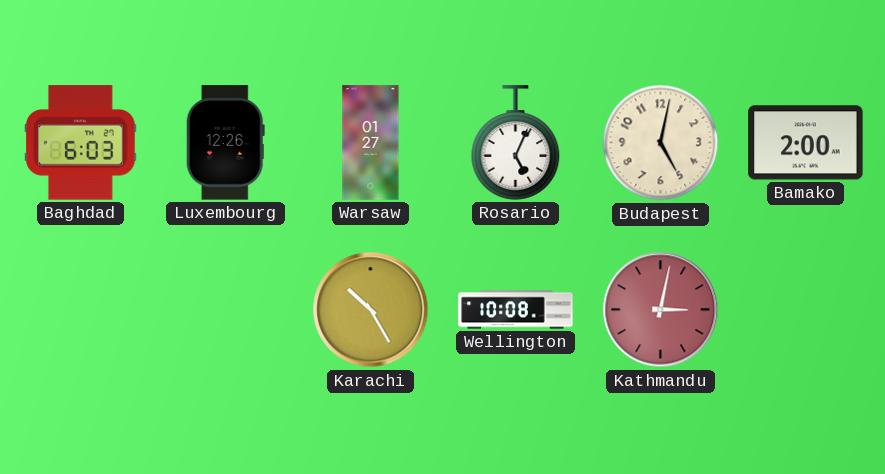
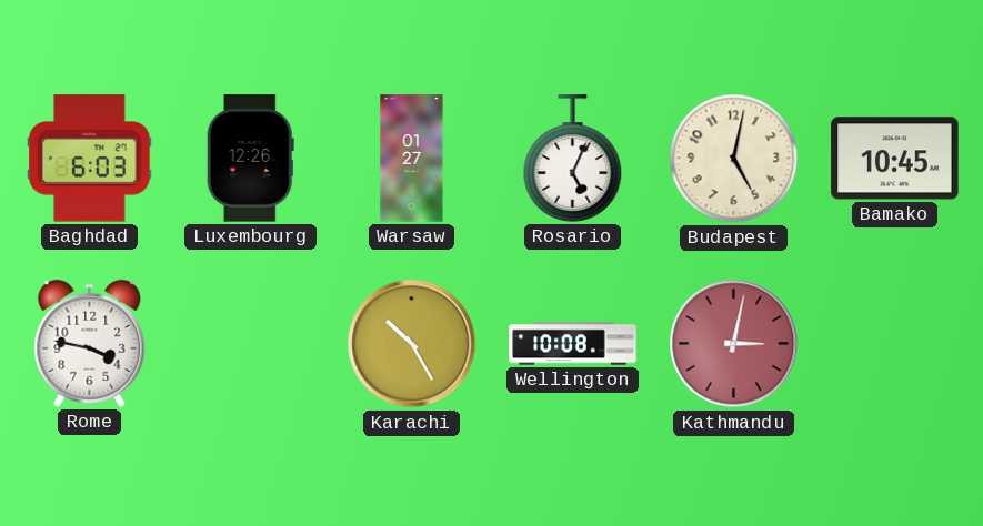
Bamako: 2:00 -> 10:45
Rome: none -> 3:47
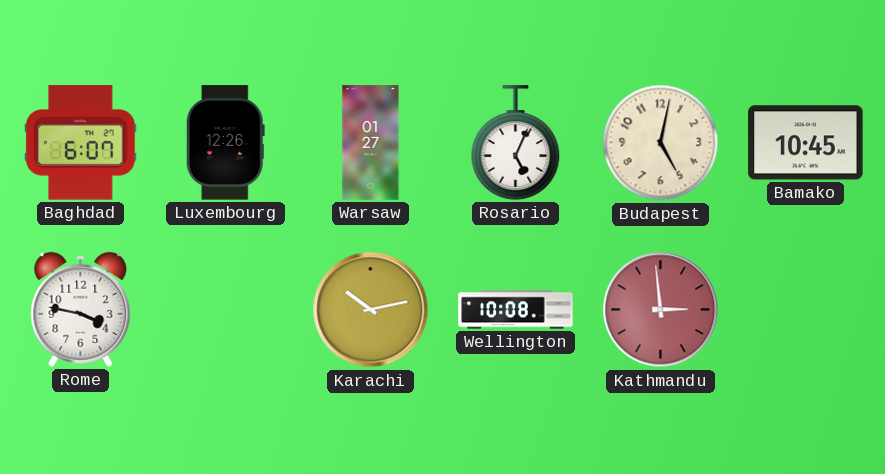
Baghdad: 6:03 -> 6:07
Karachi: 10:25 -> 10:13
Kathmandu: 3:02 -> 2:59
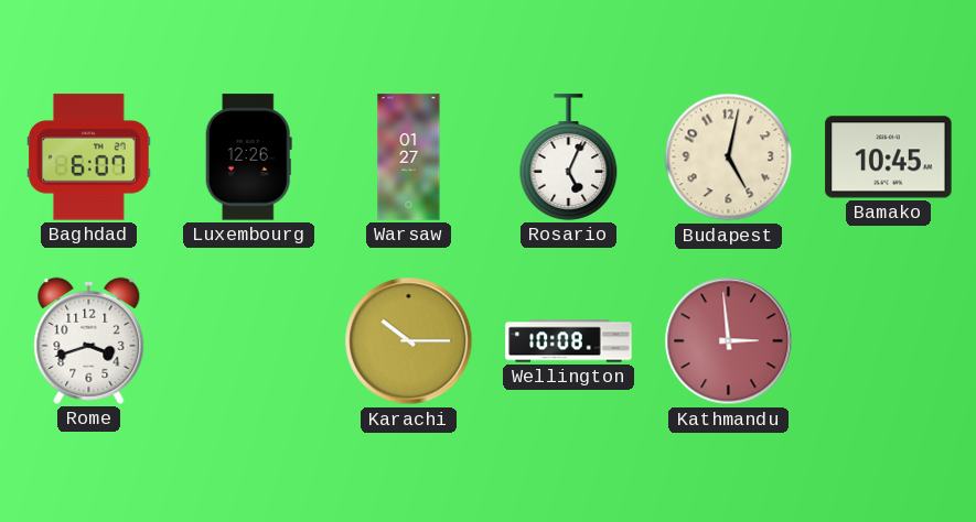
Rome: 3:47 -> 3:42
Karachi: 10:13 -> 10:15
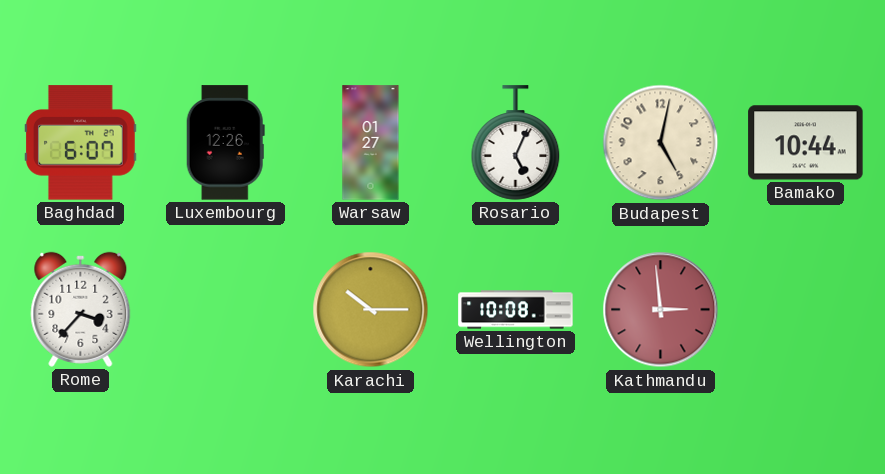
Bamako: 10:45 -> 10:44
Rome: 3:42 -> 3:37
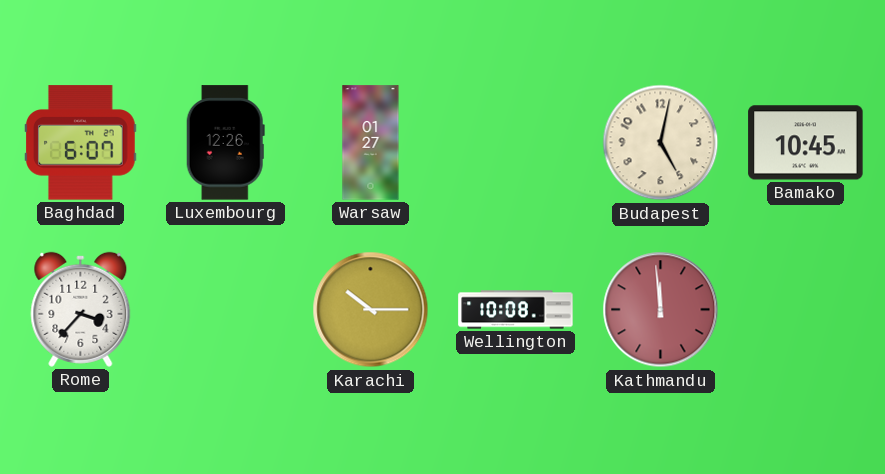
Rosario: 5:04 -> none
Bamako: 10:44 -> 10:45
Kathmandu: 2:59 -> 11:59
